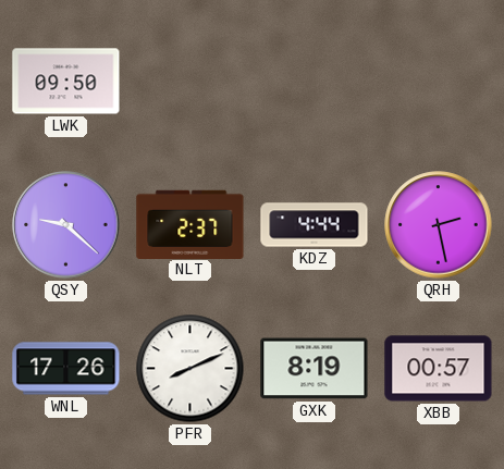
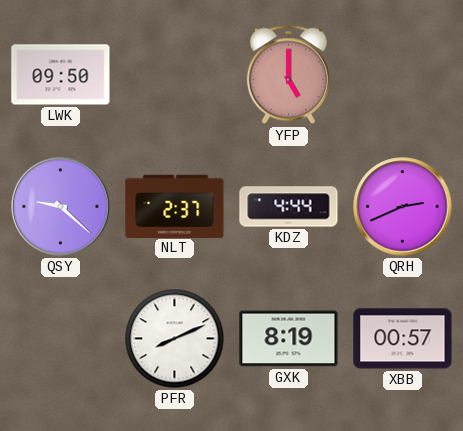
YFP: none -> 5:00
QRH: 2:28 -> 2:41
WNL: 17:26 -> none
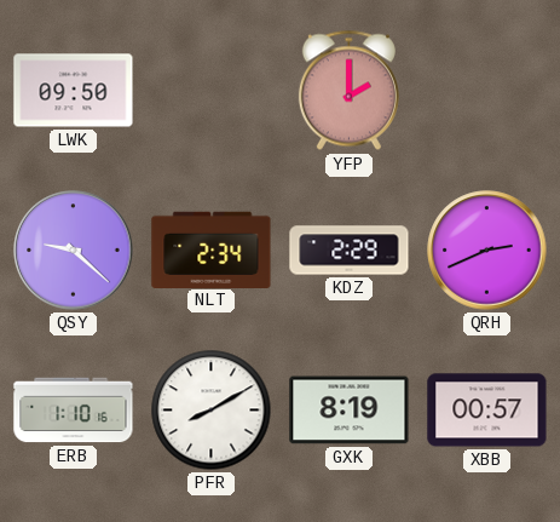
YFP: 5:00 -> 2:00
NLT: 2:37 -> 2:34
KDZ: 4:44 -> 2:29
ERB: none -> 1:10
PFR: 8:11 -> 8:10
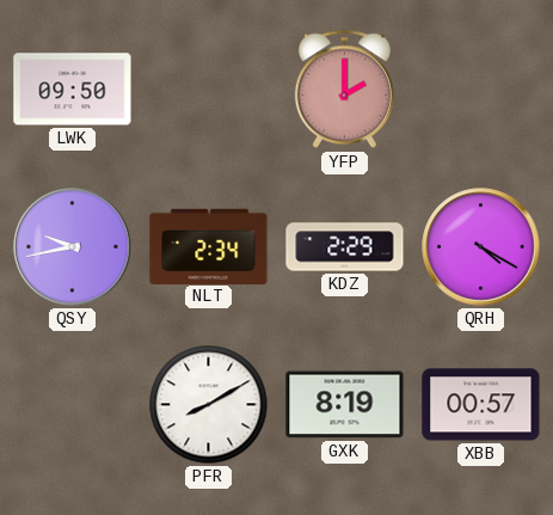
QSY: 9:22 -> 9:43
QRH: 2:41 -> 4:20
ERB: 1:10 -> none
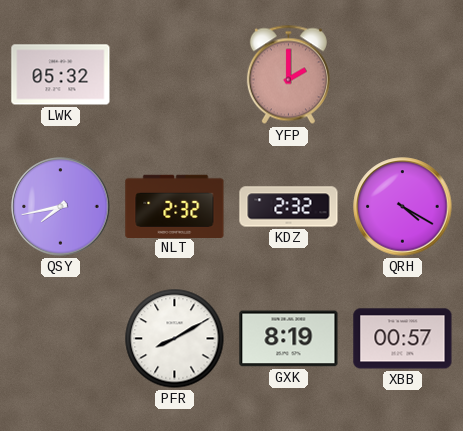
LWK: 09:50 -> 05:32
QSY: 9:43 -> 7:43
NLT: 2:34 -> 2:32
KDZ: 2:29 -> 2:32
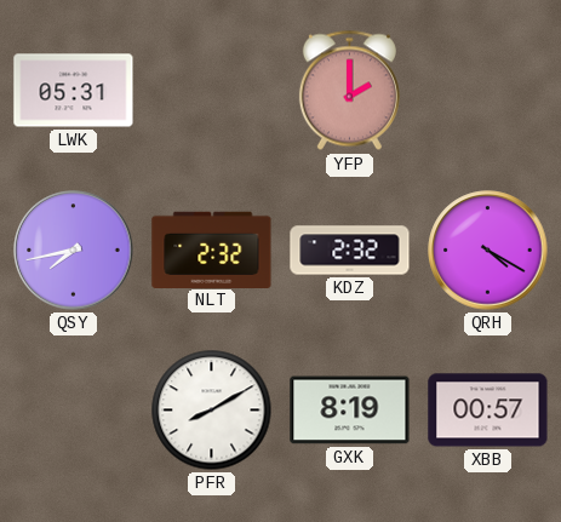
LWK: 05:32 -> 05:31
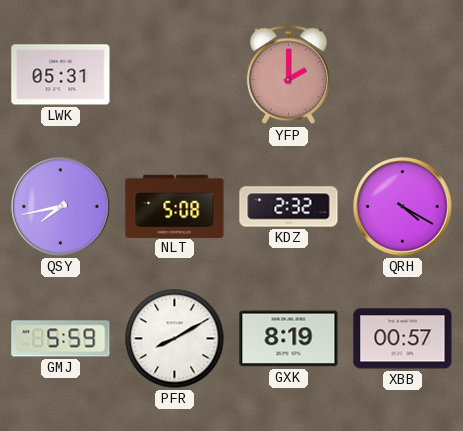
NLT: 2:32 -> 5:08
GMJ: none -> 5:59
